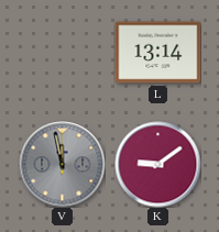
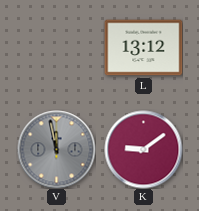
L: 13:14 -> 13:12
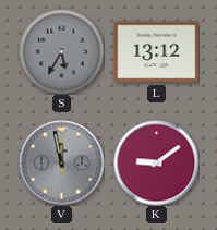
S: none -> 5:35
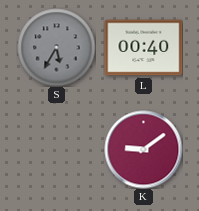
L: 13:12 -> 00:40
V: 11:58 -> none
